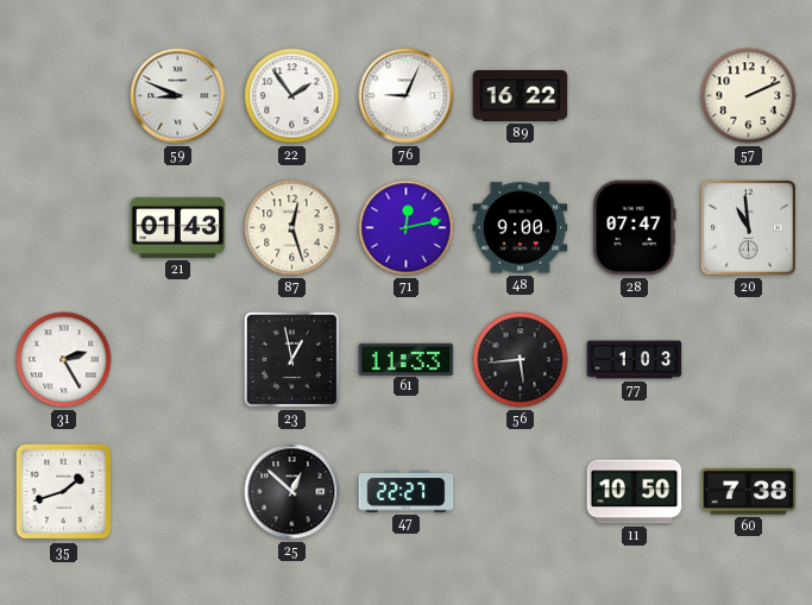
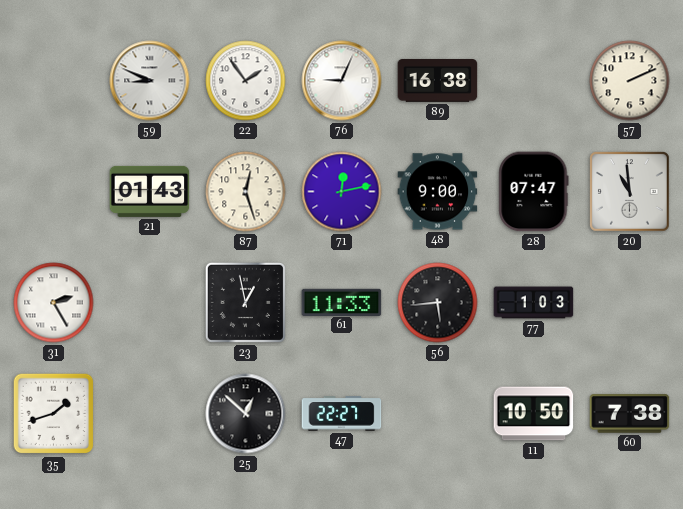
89: 16:22 -> 16:38
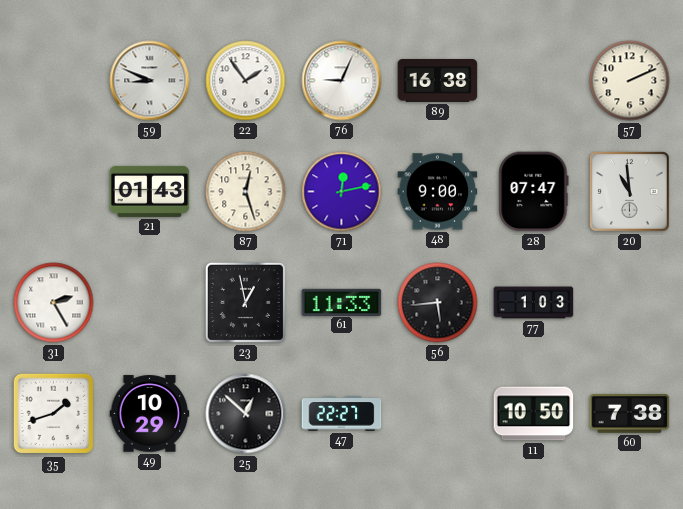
49: none -> 10:29
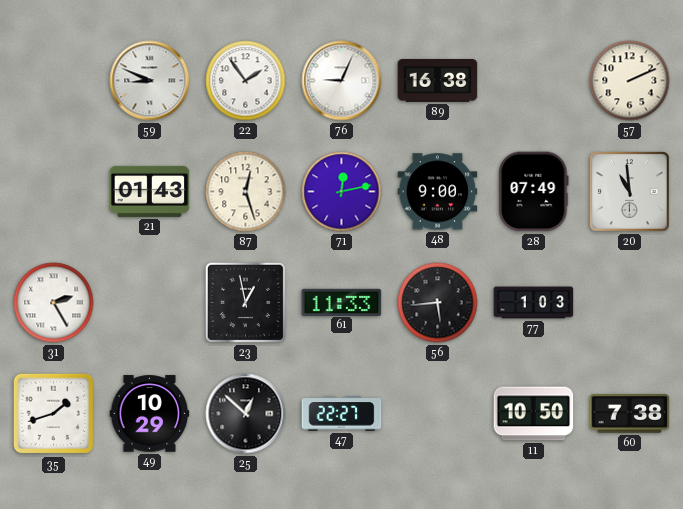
28: 07:47 -> 07:49
